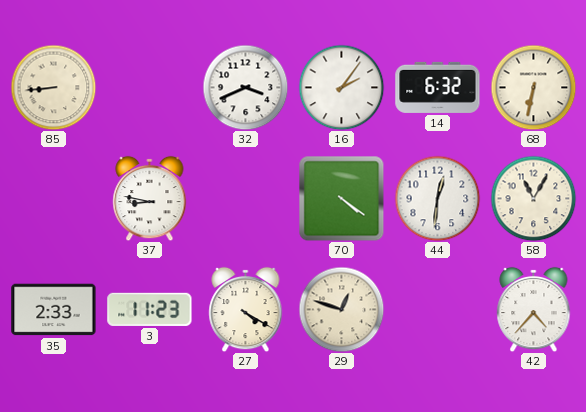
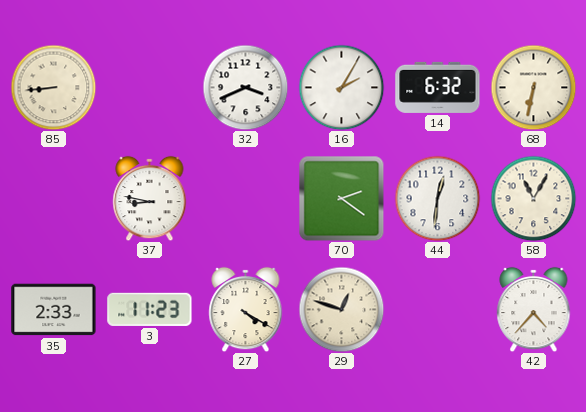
16: 2:06 -> 2:05
70: 4:21 -> 2:21
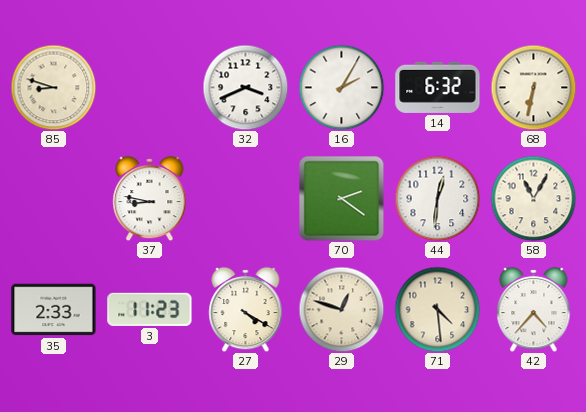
85: 8:44 -> 8:48
71: none -> 4:29
